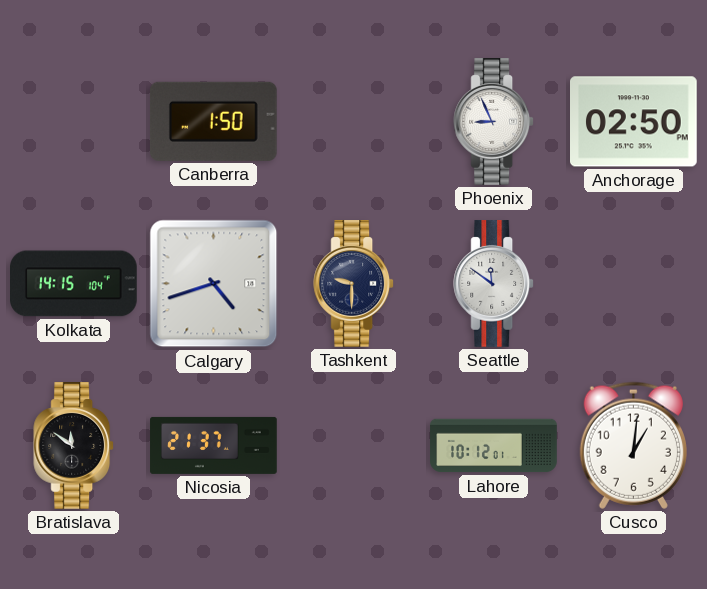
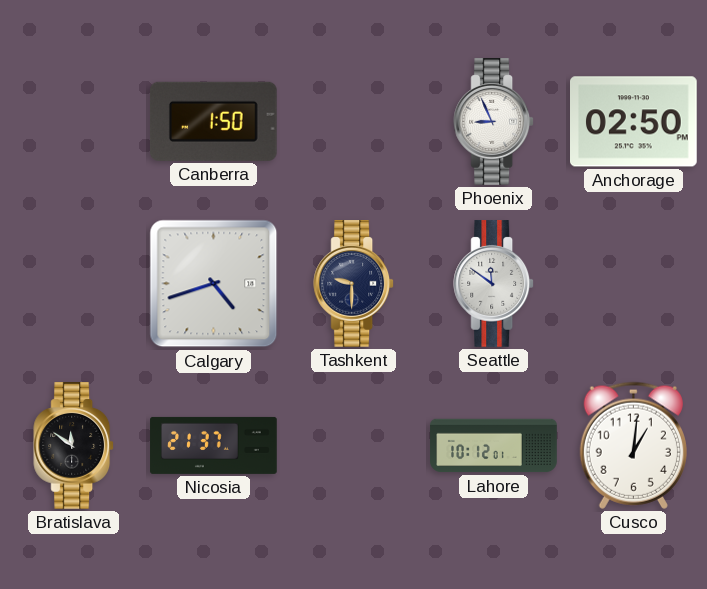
Kolkata: 14:15 -> none
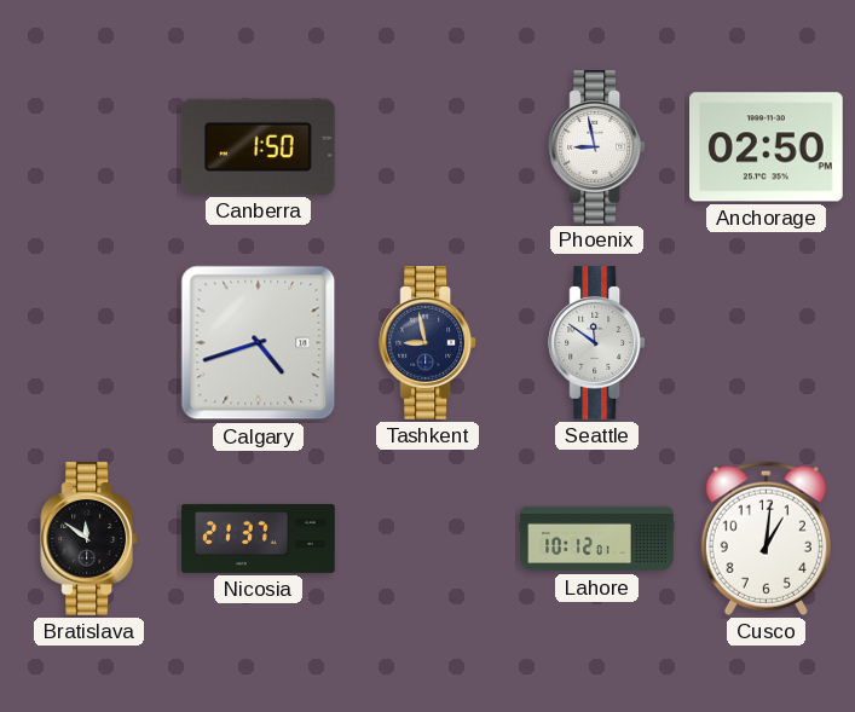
Phoenix: 8:56 -> 8:58
Tashkent: 9:30 -> 8:58
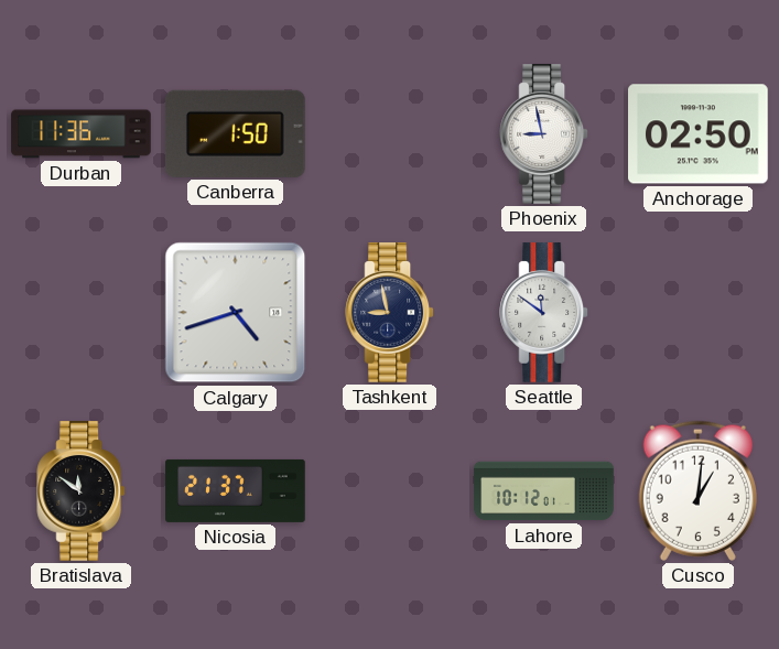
Durban: none -> 11:36
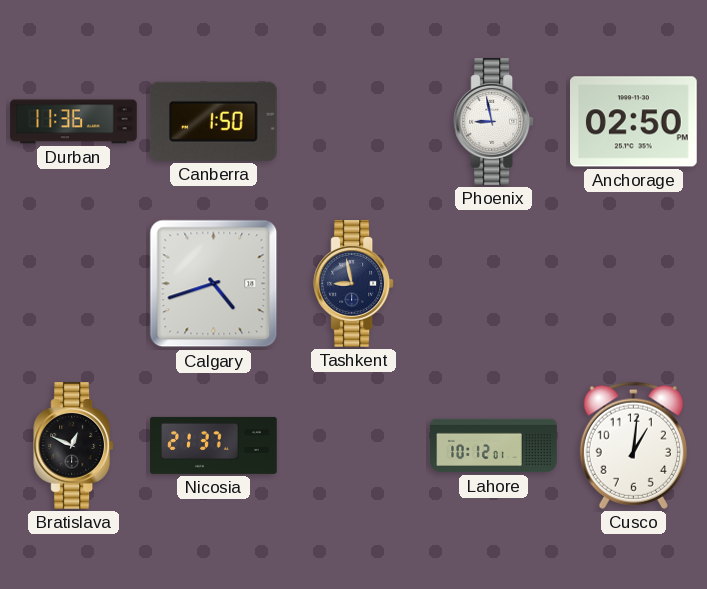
Seattle: 11:51 -> none
Bratislava: 11:51 -> 12:49
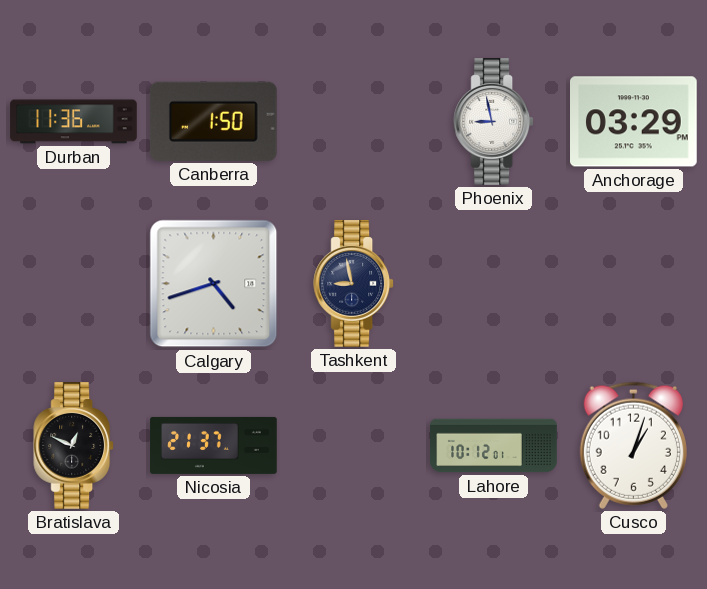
Anchorage: 02:50 -> 03:29
Cusco: 1:01 -> 1:03
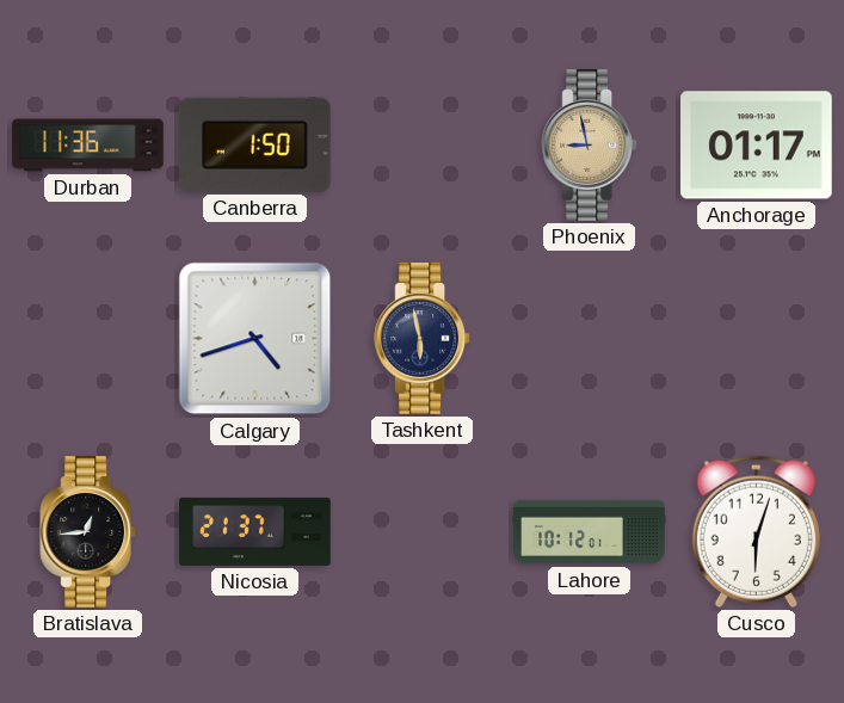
Phoenix dial: white -> champagne
Anchorage: 03:29 -> 01:17
Tashkent: 8:58 -> 5:58
Bratislava: 12:49 -> 12:44
Cusco: 1:03 -> 6:03
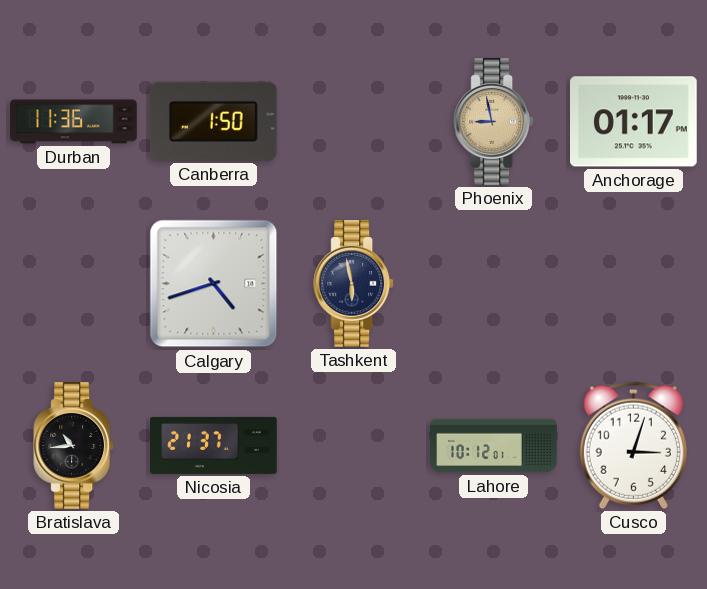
Bratislava: 12:44 -> 10:44
Cusco: 6:03 -> 3:03
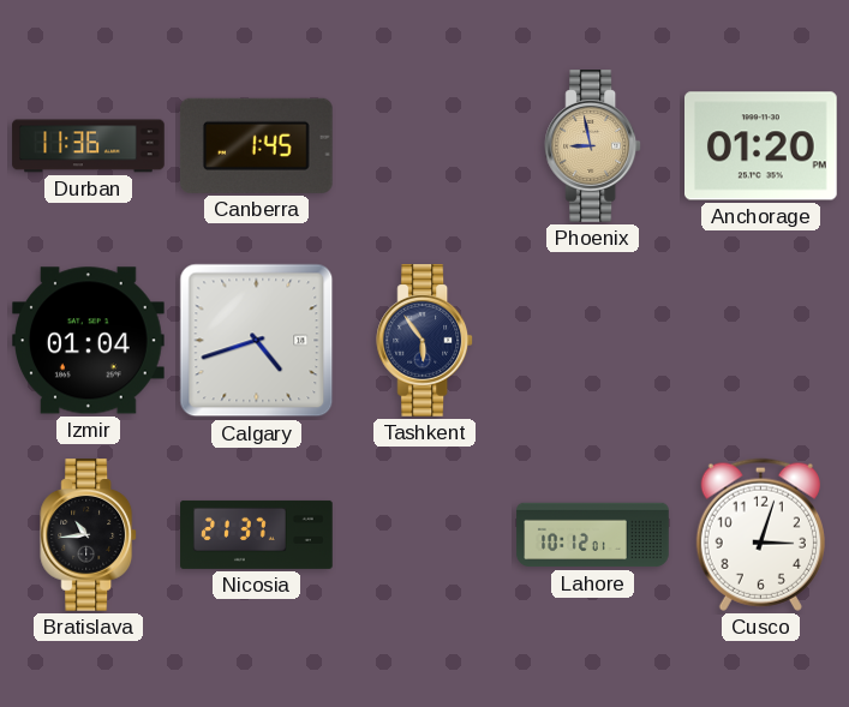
Canberra: 1:50 -> 1:45
Anchorage: 01:17 -> 01:20
Izmir: none -> 01:04
Tashkent: 5:58 -> 5:54
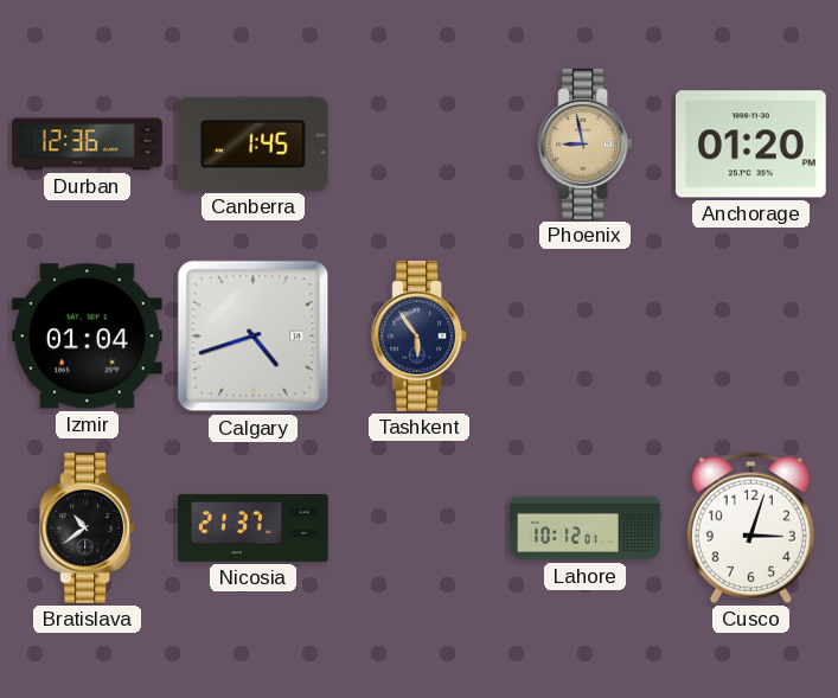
Durban: 11:36 -> 12:36
Bratislava: 10:44 -> 10:39
